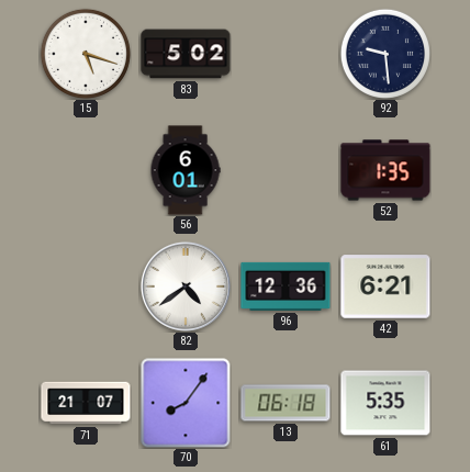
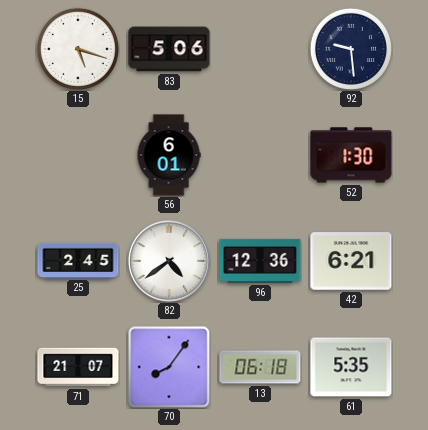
83: 5:02 -> 5:06
52: 1:35 -> 1:30
25: none -> 2:45
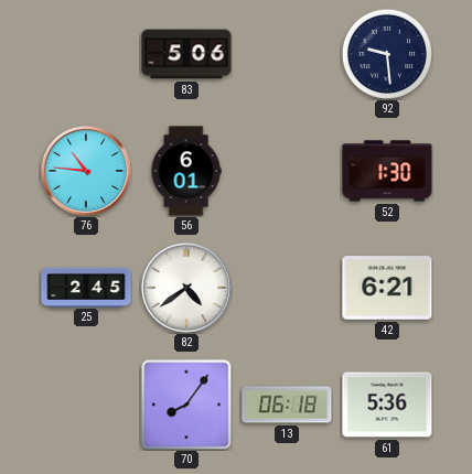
15: 5:18 -> none
76: none -> 10:46
96: 12:36 -> none
71: 21:07 -> none
61: 5:35 -> 5:36
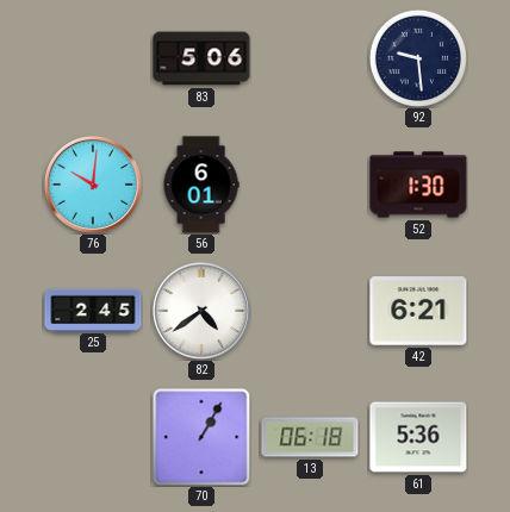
76: 10:46 -> 10:01
70: 8:06 -> 1:05
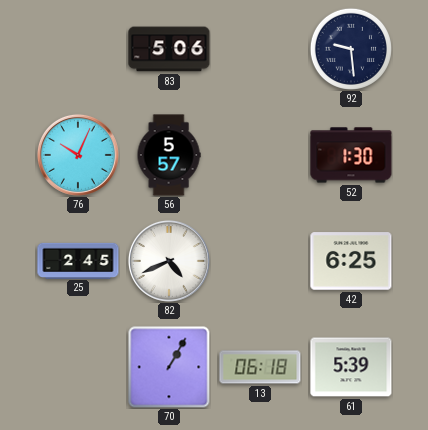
76: 10:01 -> 10:04
56: 6:01 -> 5:57
82: 4:39 -> 4:41
42: 6:21 -> 6:25
61: 5:36 -> 5:39
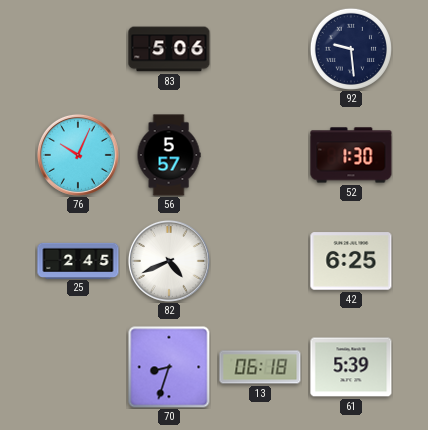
70: 1:05 -> 8:33
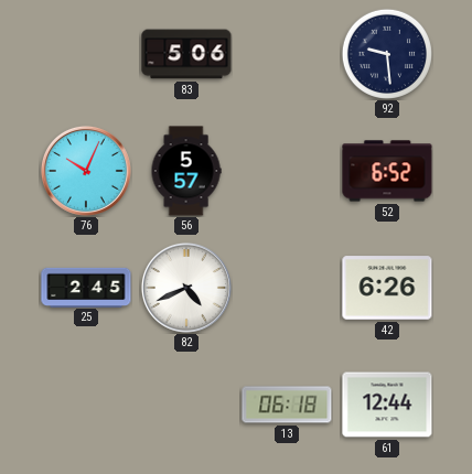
52: 1:30 -> 6:52
42: 6:25 -> 6:26
70: 8:33 -> none
61: 5:39 -> 12:44
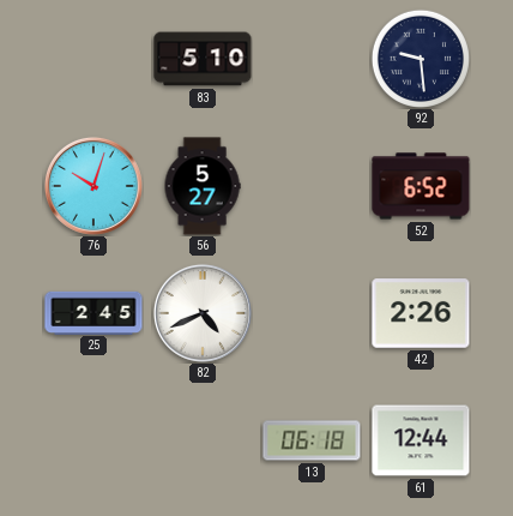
83: 5:06 -> 5:10
76: 10:04 -> 10:03
56: 5:57 -> 5:27
42: 6:26 -> 2:26
